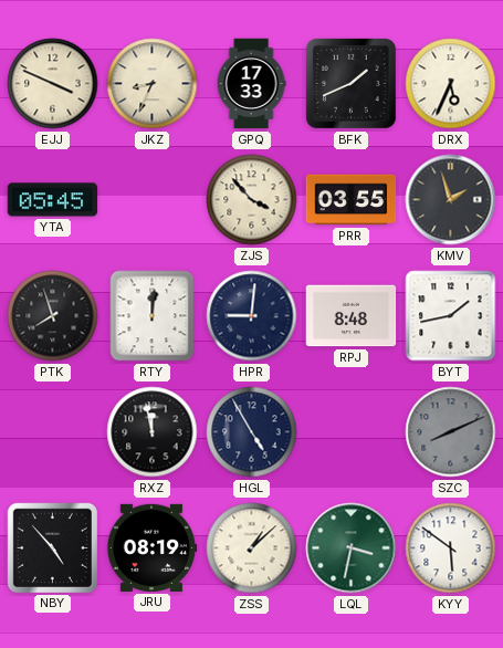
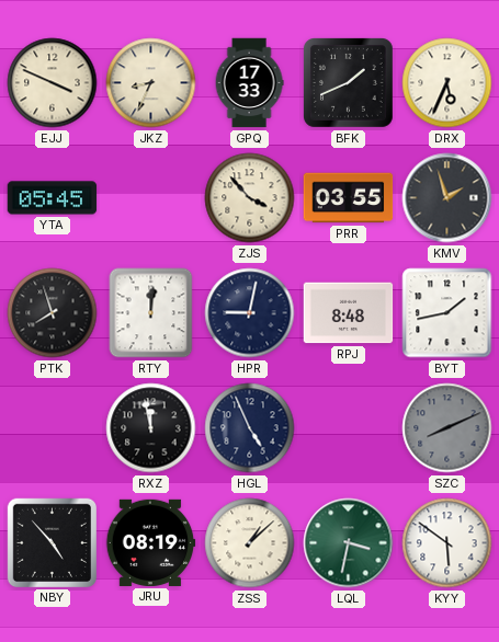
HPR: 9:01 -> 9:02
HGL: 4:55 -> 4:56
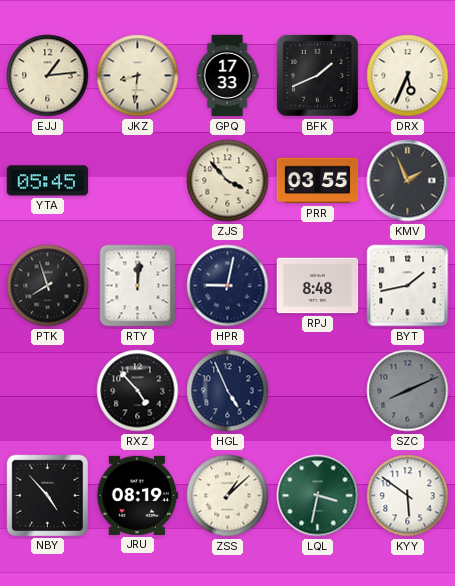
EJJ: 3:49 -> 1:14
JKZ: 8:34 -> 8:31
KMV: 1:57 -> 1:56
RXZ: 11:58 -> 4:53
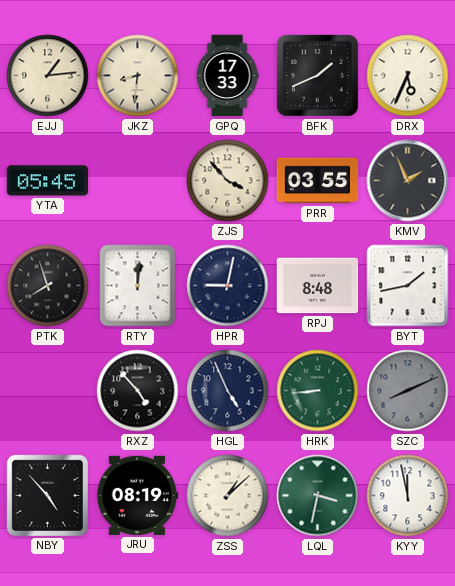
HRK: none -> 8:44
KYY: 5:51 -> 11:58
